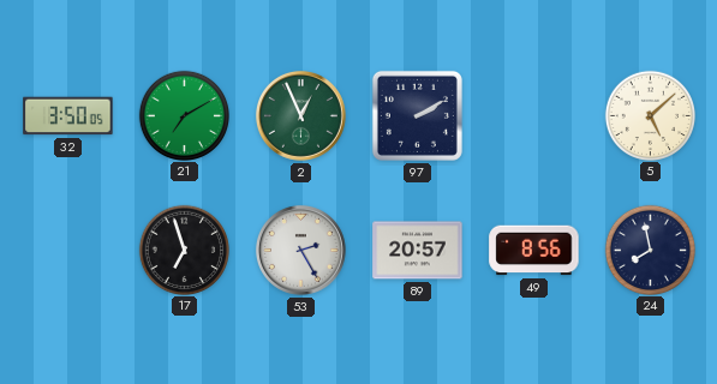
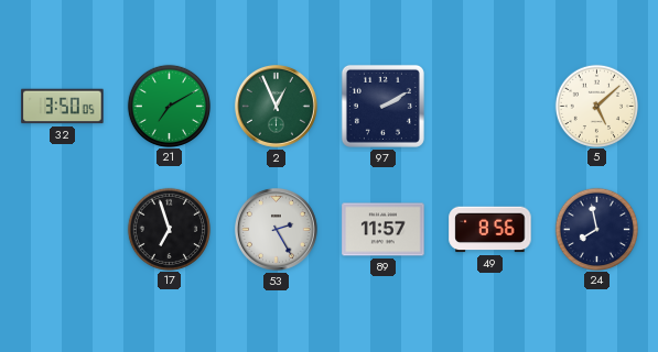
89: 20:57 -> 11:57
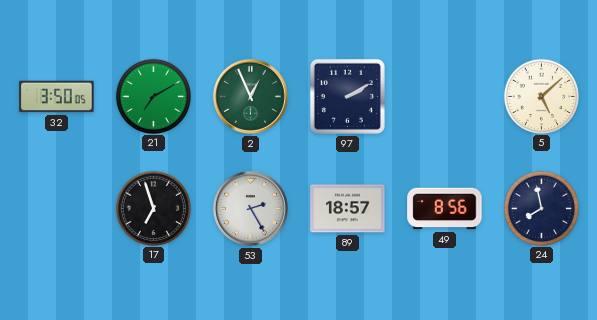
89: 11:57 -> 18:57
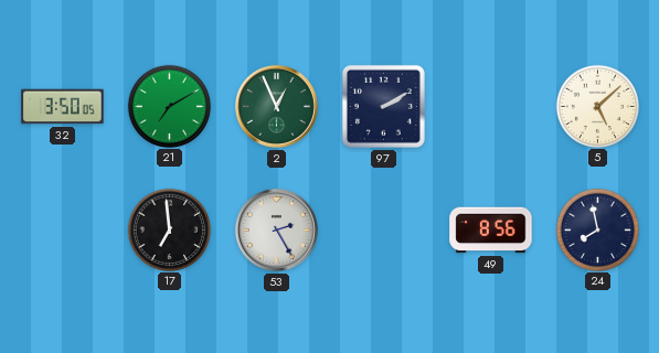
17: 6:57 -> 6:59
89: 18:57 -> none
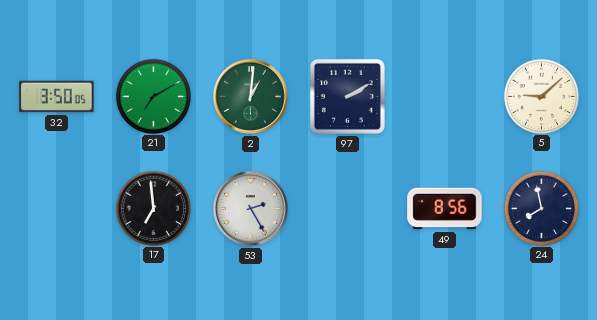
2: 12:56 -> 1:01
5: 5:08 -> 9:08
